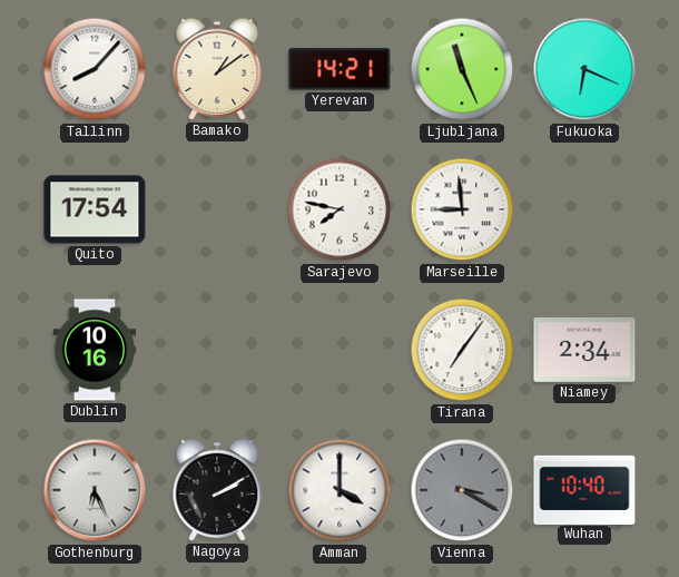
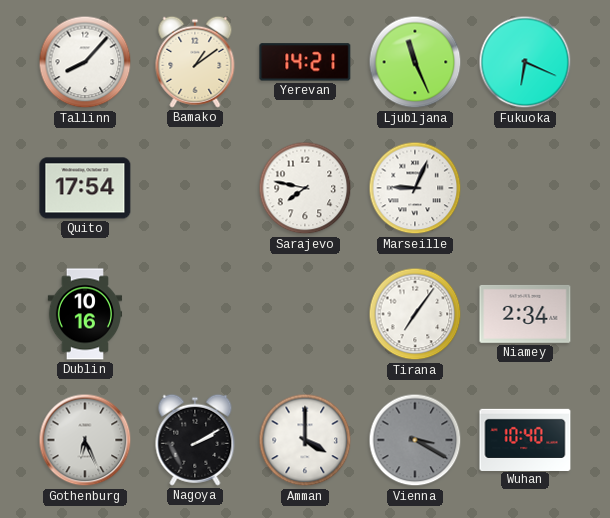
Marseille: 8:59 -> 9:04
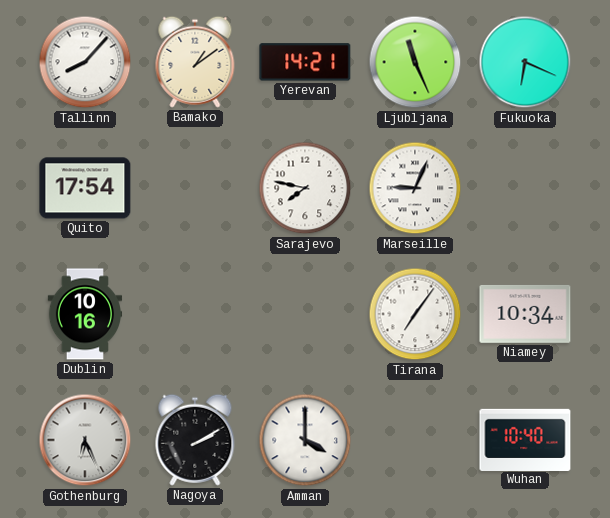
Niamey: 2:34 -> 10:34
Vienna: 3:20 -> none
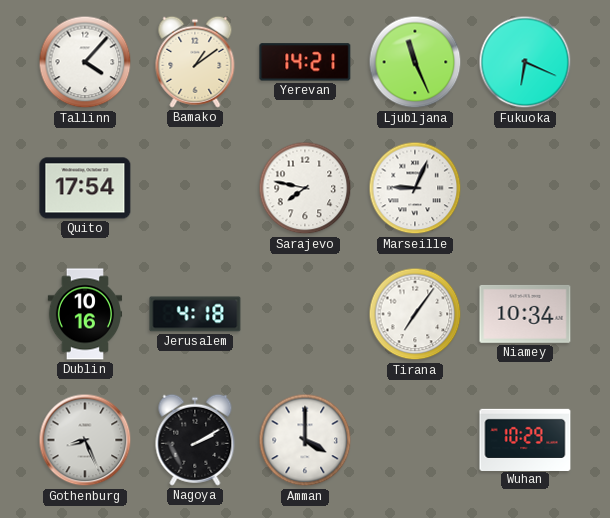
Tallinn: 8:07 -> 4:07
Jerusalem: none -> 4:18
Gothenburg: 6:26 -> 8:26
Wuhan: 10:40 -> 10:29
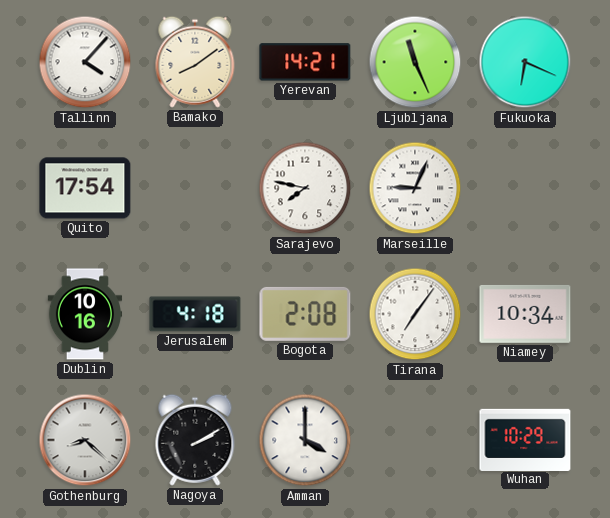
Bamako: 1:09 -> 8:09
Bogota: none -> 2:08
Gothenburg: 8:26 -> 8:22
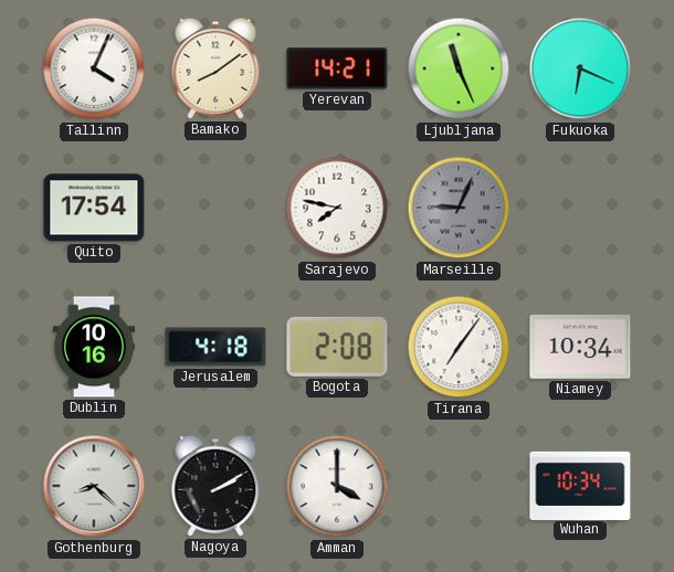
Tallinn: 4:07 -> 4:04
Marseille dial: white -> grey
Wuhan: 10:29 -> 10:34
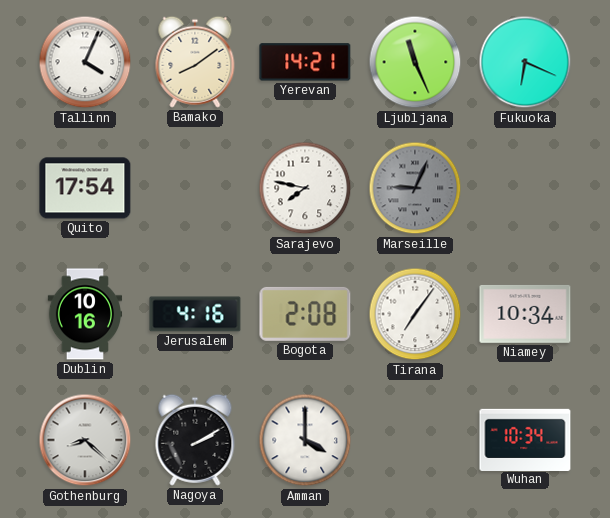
Jerusalem: 4:18 -> 4:16
